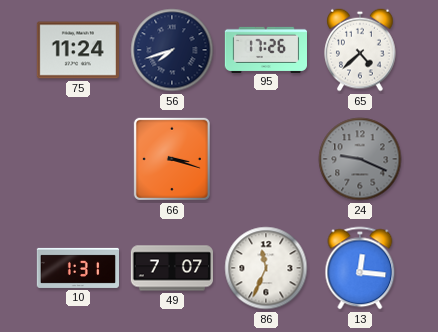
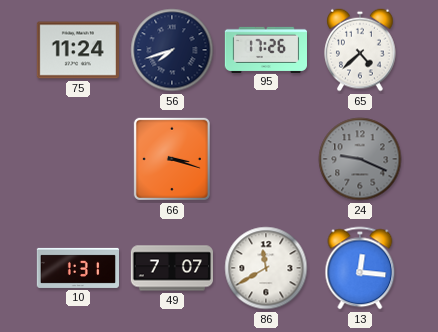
86: 11:34 -> 11:40
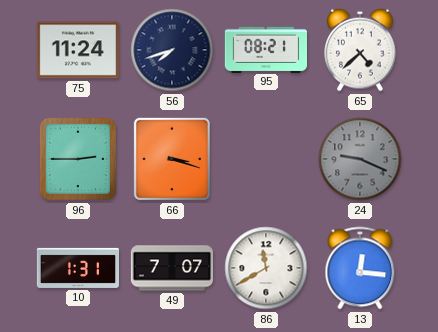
95: 17:26 -> 08:21
96: none -> 2:45
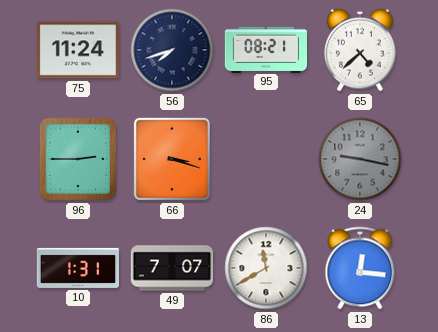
24: 9:19 -> 9:17
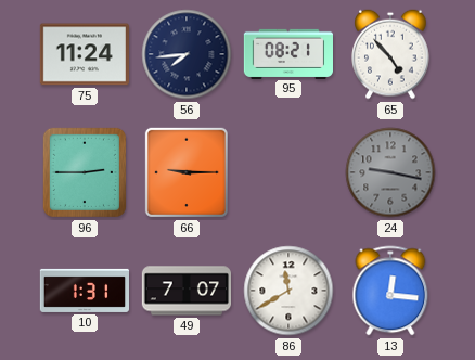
56: 7:42 -> 7:44
65: 4:38 -> 4:53
66: 3:18 -> 9:15
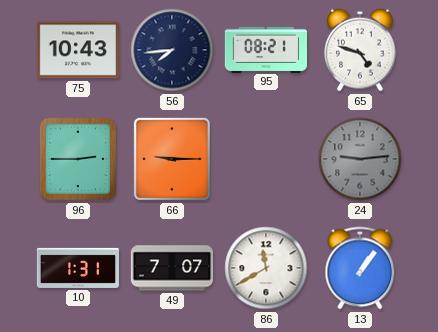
75: 11:24 -> 10:43
65: 4:53 -> 4:48
24: 9:17 -> 9:14
13: 12:16 -> 1:06
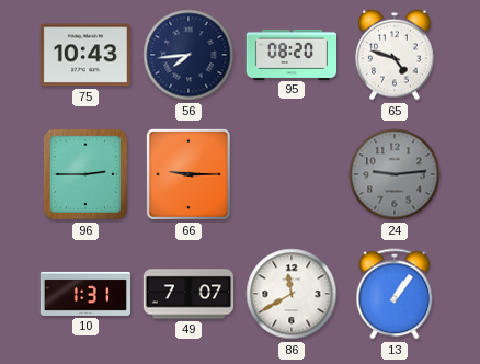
95: 08:21 -> 08:20
